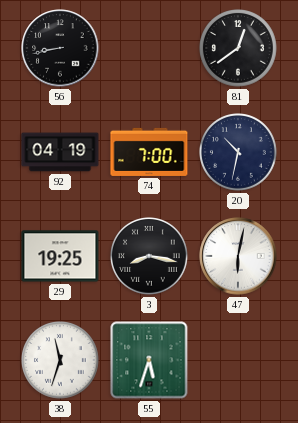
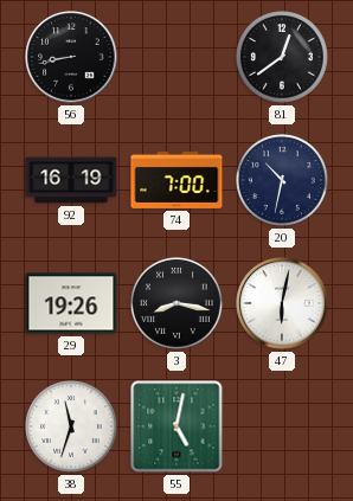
92: 04:19 -> 16:19
29: 19:25 -> 19:26
55: 5:33 -> 5:02
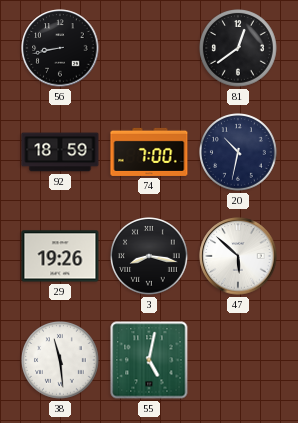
92: 16:19 -> 18:59
47: 6:02 -> 5:52
38: 11:33 -> 11:29
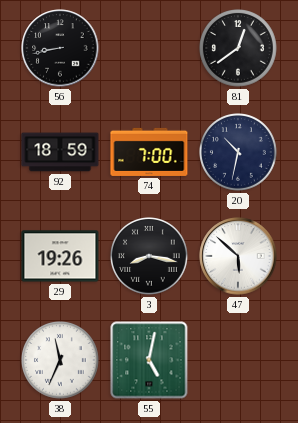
38: 11:29 -> 11:34
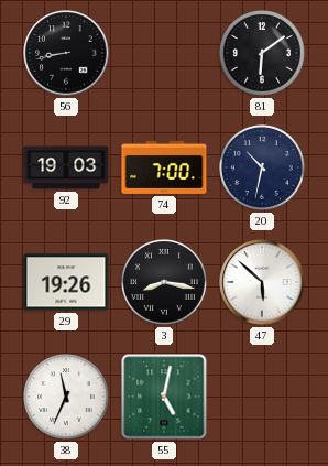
81: 12:39 -> 6:09
92: 18:59 -> 19:03
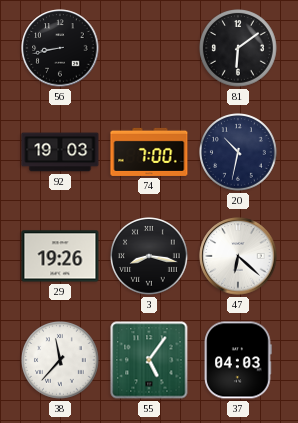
47: 5:52 -> 6:22
38: 11:34 -> 11:37
55: 5:02 -> 5:06
37: none -> 04:03
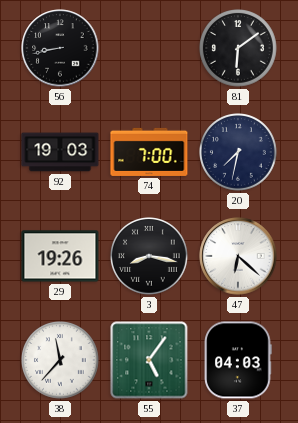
20: 10:32 -> 7:32
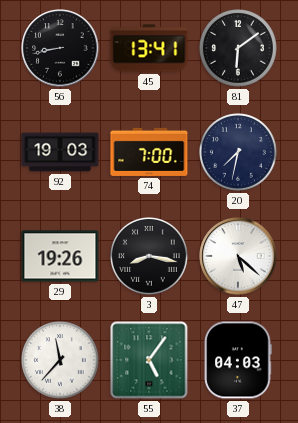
45: none -> 13:41
47: 6:22 -> 5:22
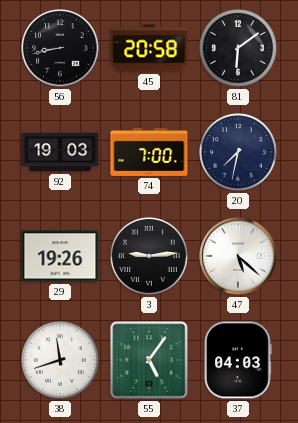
45: 13:41 -> 20:58
3: 8:17 -> 9:14
38: 11:37 -> 11:42
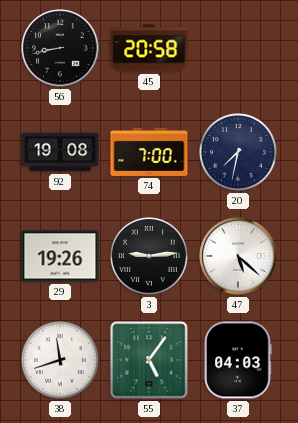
81: 6:09 -> none
92: 19:03 -> 19:08
